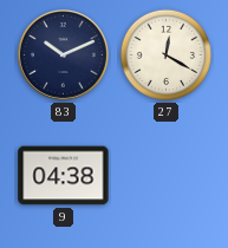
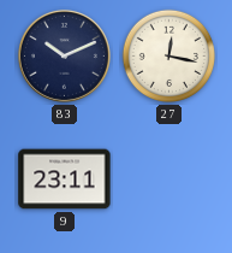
27: 12:20 -> 12:17
9: 04:38 -> 23:11
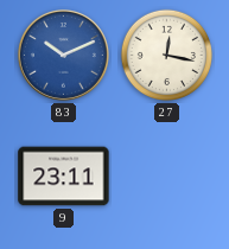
83 dial: navy -> blue
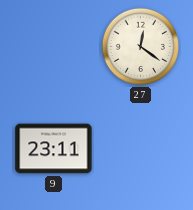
83: 10:11 -> none
27: 12:17 -> 12:21
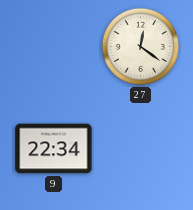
9: 23:11 -> 22:34
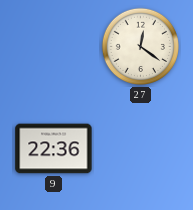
9: 22:34 -> 22:36
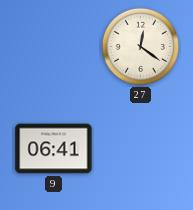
9: 22:36 -> 06:41
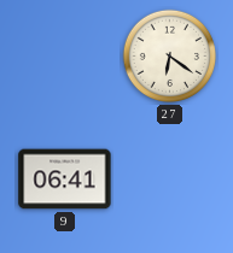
27: 12:21 -> 6:21
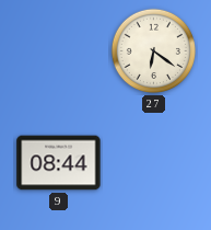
9: 06:41 -> 08:44
